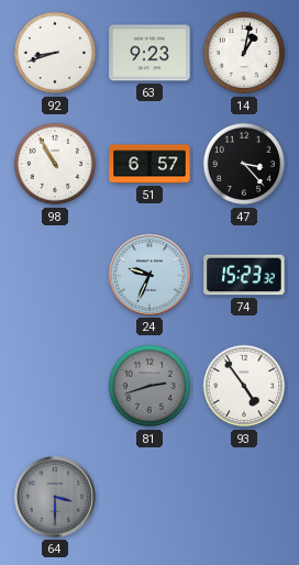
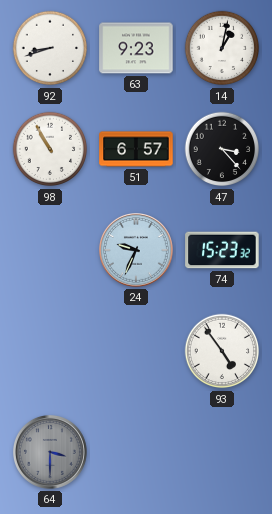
81: 2:42 -> none
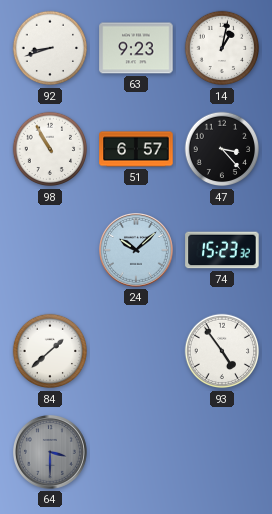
24: 9:34 -> 10:08
84: none -> 1:38
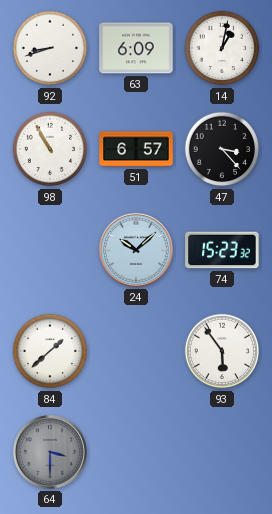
63: 9:23 -> 6:09
93: 4:54 -> 5:54
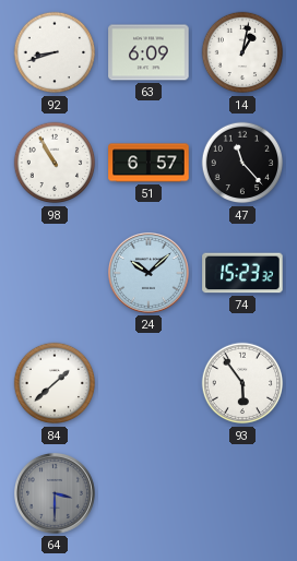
47: 3:23 -> 11:23
